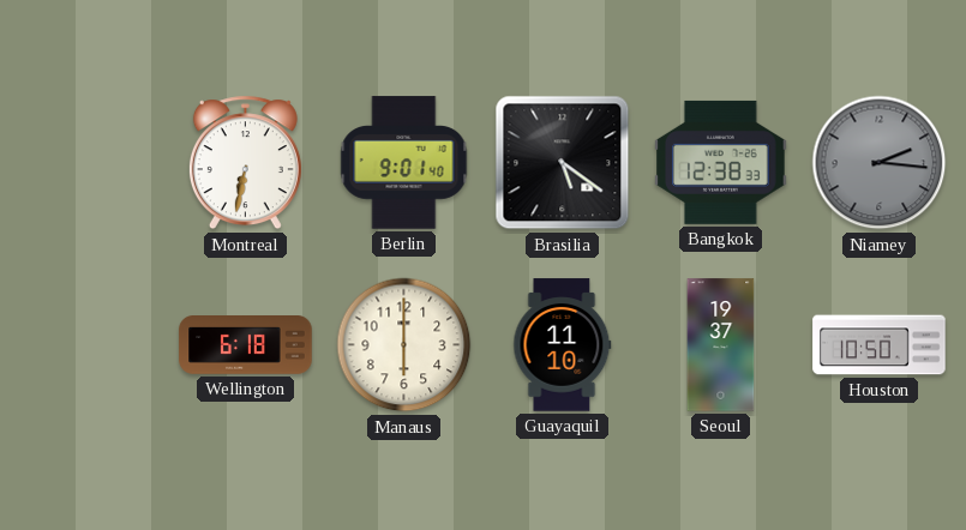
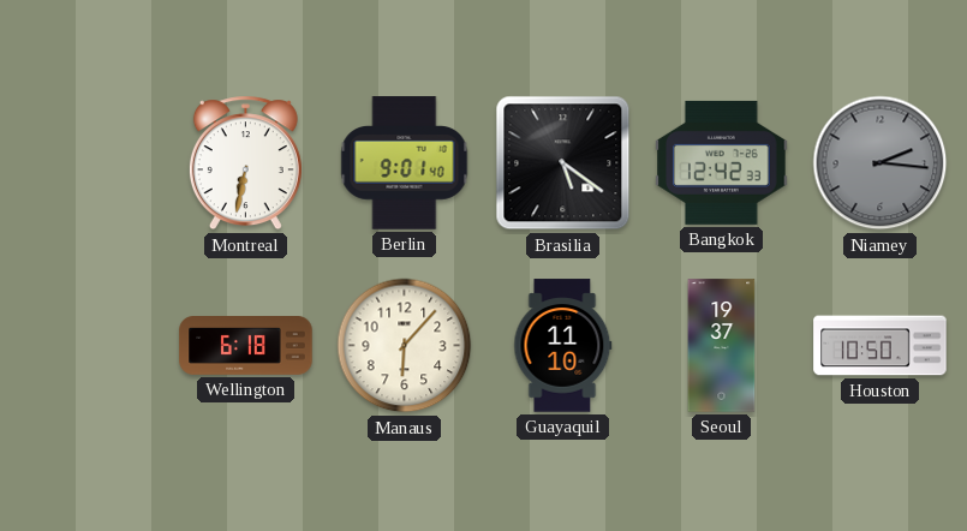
Bangkok: 12:38 -> 12:42
Manaus: 6:00 -> 6:07
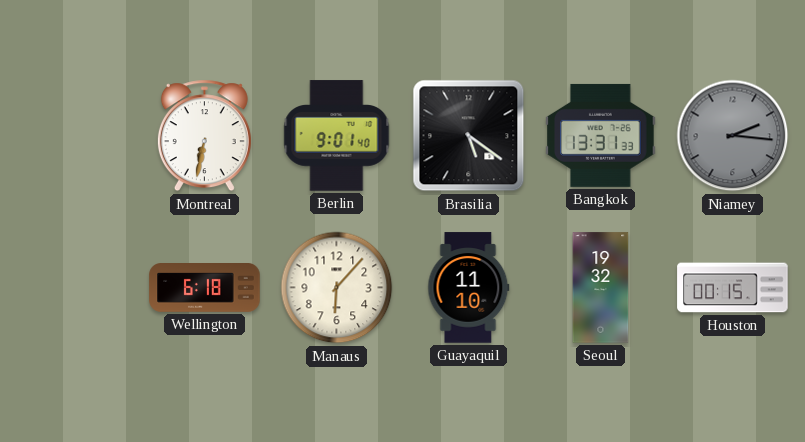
Bangkok: 12:42 -> 13:31
Seoul: 19:37 -> 19:32
Houston: 10:50 -> 00:15
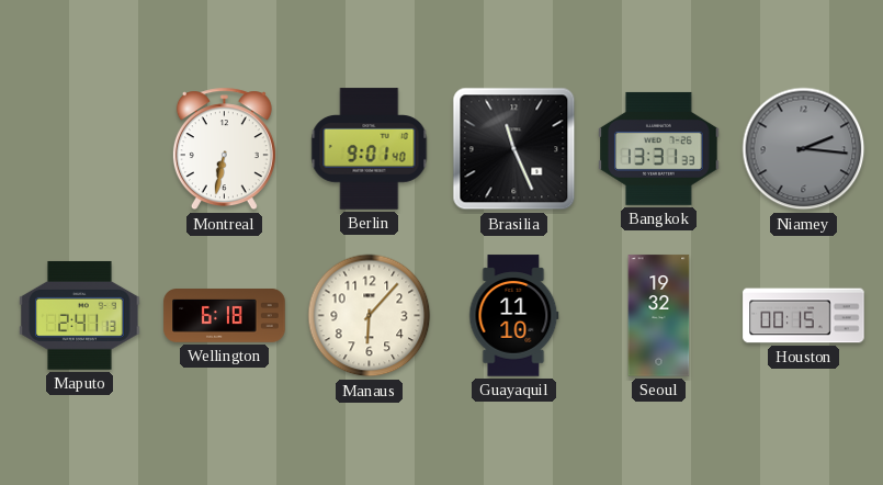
Brasilia: 5:21 -> 11:26
Maputo: none -> 2:41
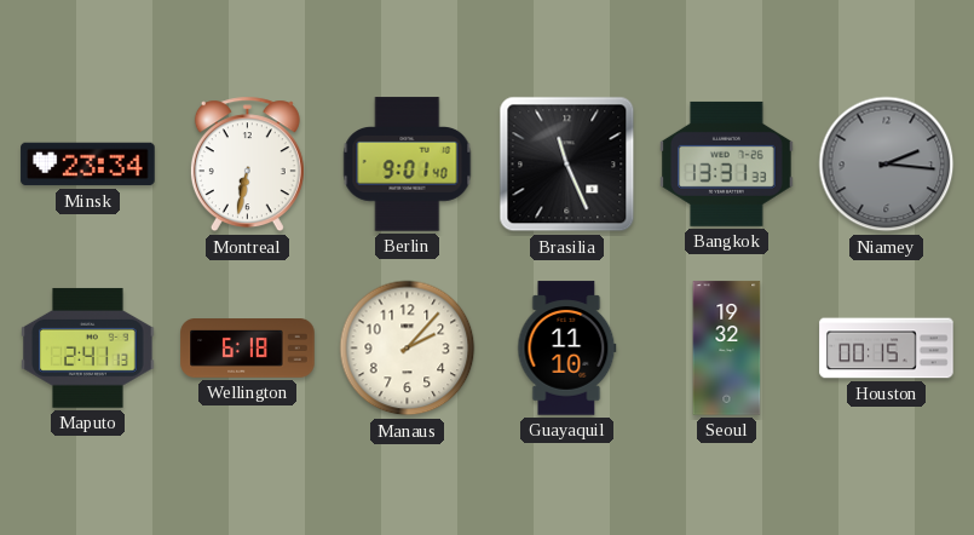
Minsk: none -> 23:34
Manaus: 6:07 -> 2:07
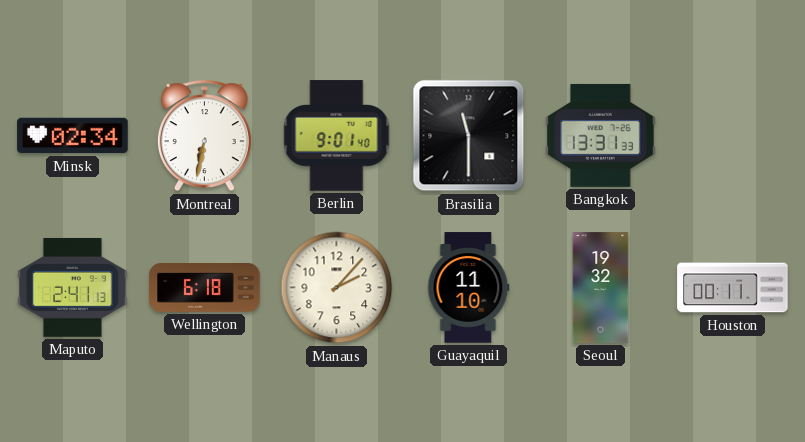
Minsk: 23:34 -> 02:34
Brasilia: 11:26 -> 11:30
Niamey: 2:16 -> none
Houston: 00:15 -> 00:11
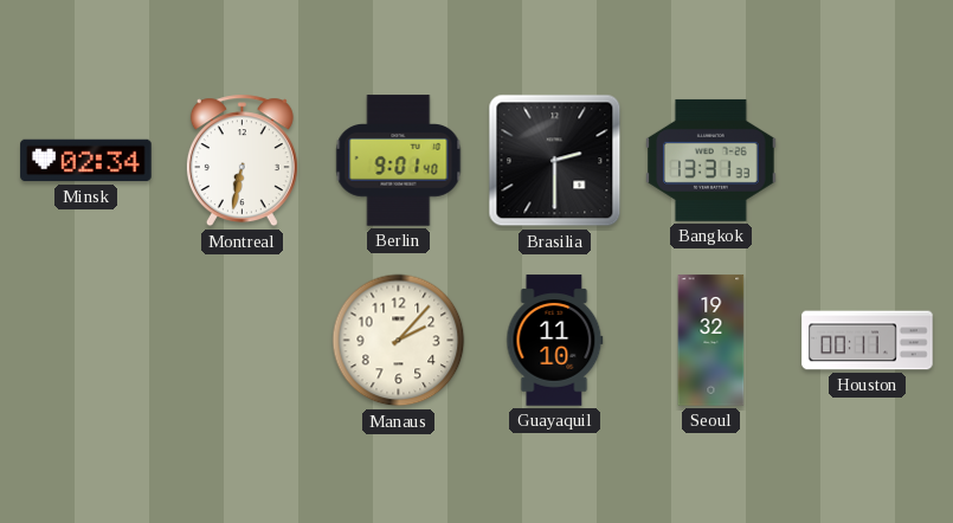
Brasilia: 11:30 -> 2:30
Maputo: 2:41 -> none
Wellington: 6:18 -> none
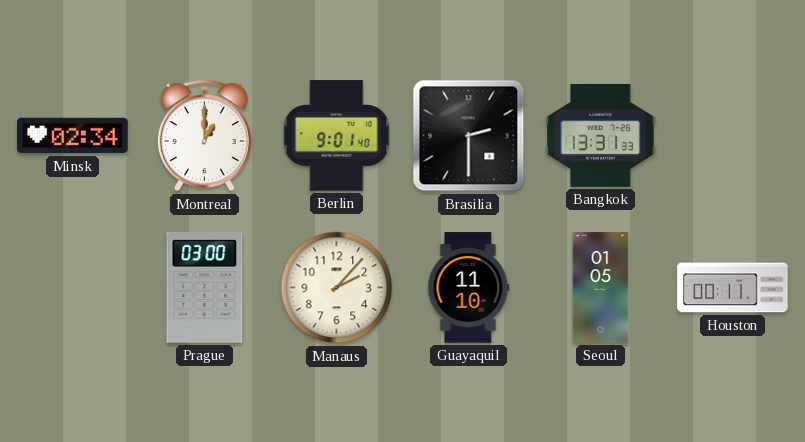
Montreal: 6:32 -> 1:00
Prague: none -> 03:00
Seoul: 19:32 -> 01:05
